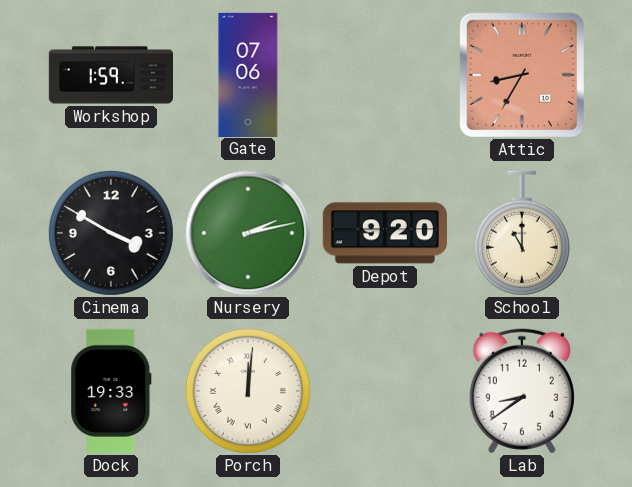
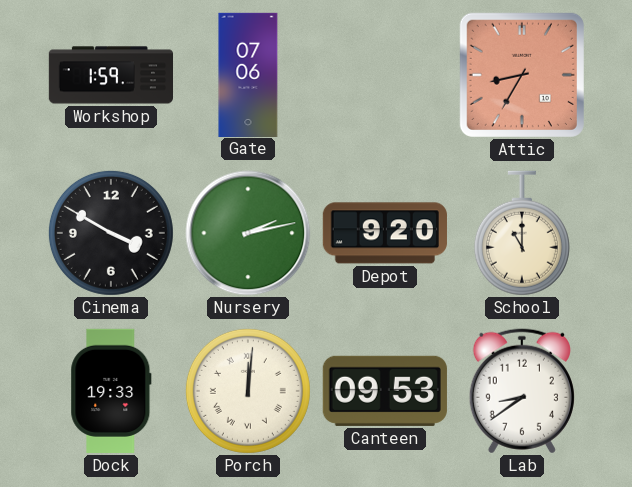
Canteen: none -> 09:53
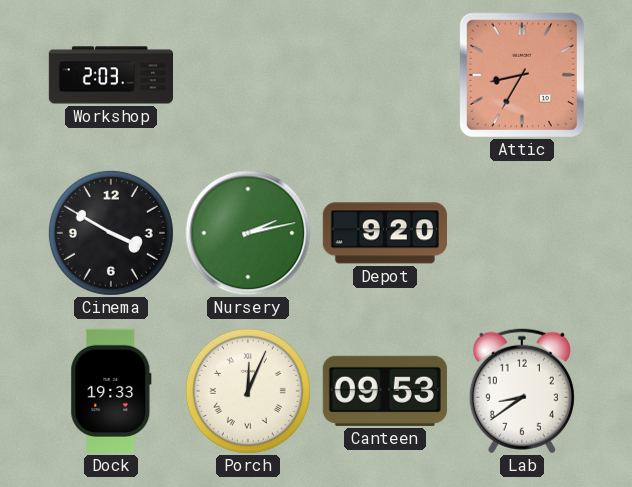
Workshop: 1:59 -> 2:03
Gate: 07:06 -> none
School: 11:00 -> none
Porch: 12:01 -> 12:04
